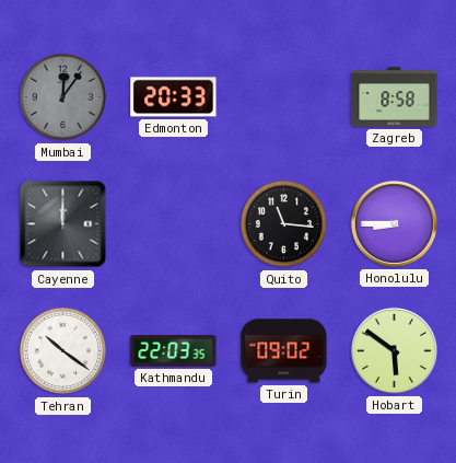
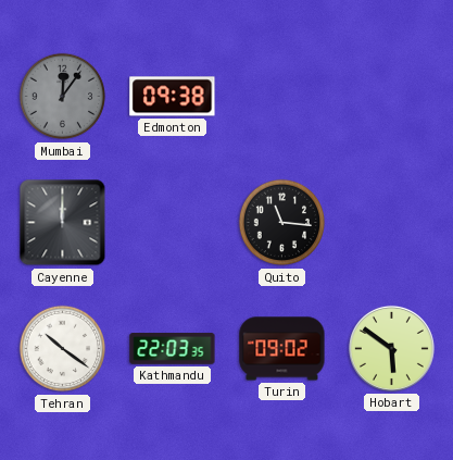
Edmonton: 20:33 -> 09:38
Zagreb: 8:58 -> none
Honolulu: 8:45 -> none
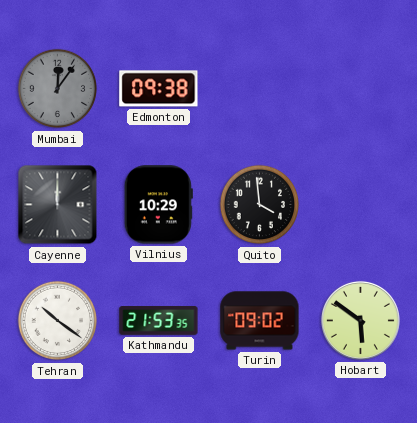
Vilnius: none -> 10:29
Quito: 11:16 -> 3:59
Kathmandu: 22:03 -> 21:53
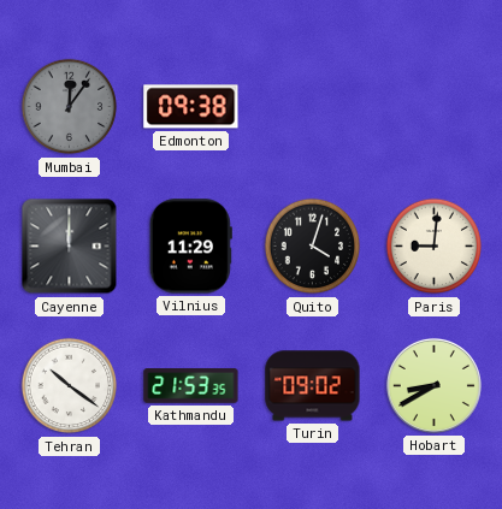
Vilnius: 10:29 -> 11:29
Quito: 3:59 -> 4:03
Paris: none -> 9:01
Hobart: 5:51 -> 8:40
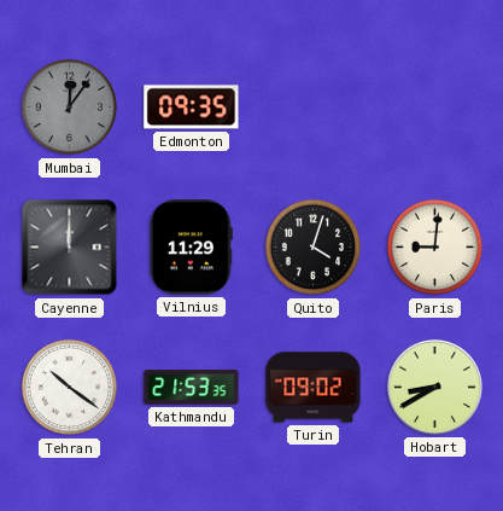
Edmonton: 09:38 -> 09:35
